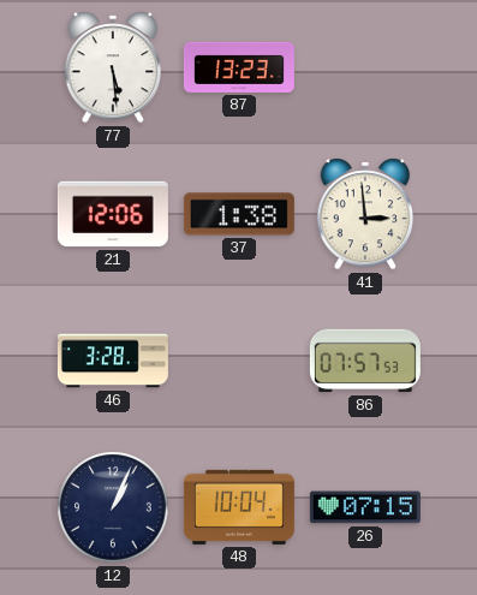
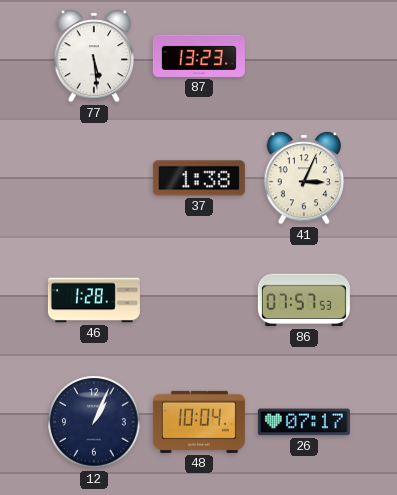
21: 12:06 -> none
41: 2:59 -> 3:04
46: 3:28 -> 1:28
26: 07:15 -> 07:17
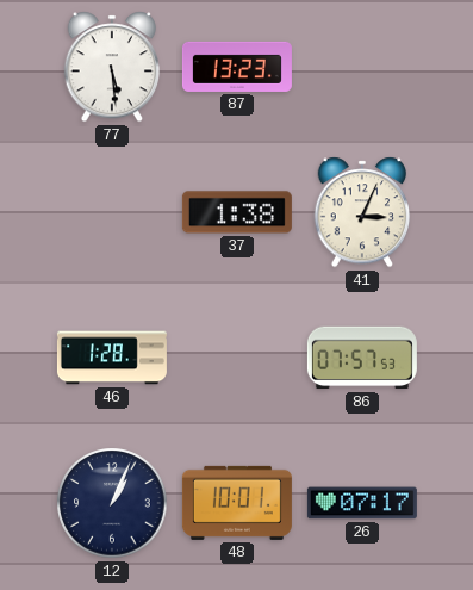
48: 10:04 -> 10:01
